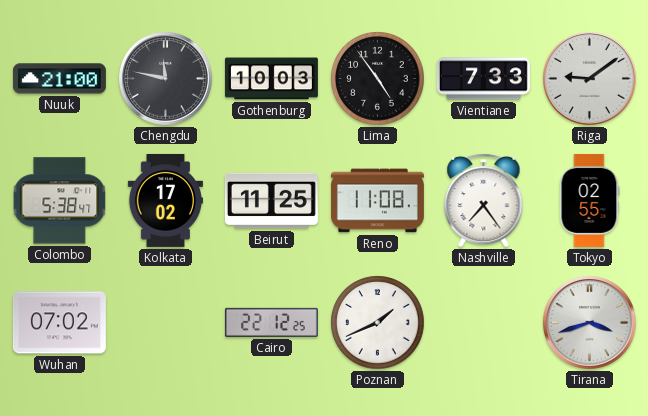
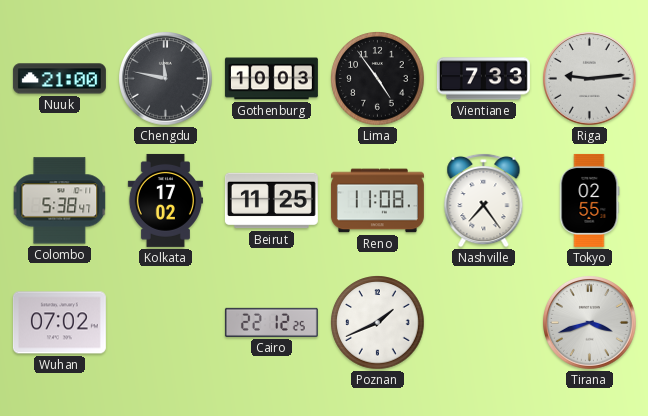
Riga: 9:09 -> 9:14
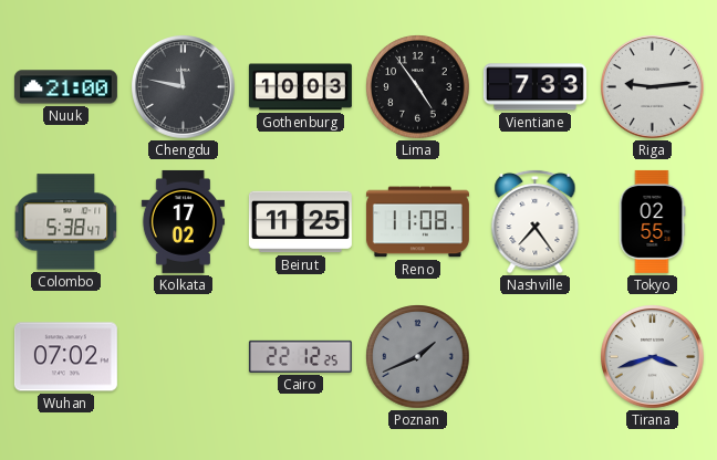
Poznan dial: white -> grey
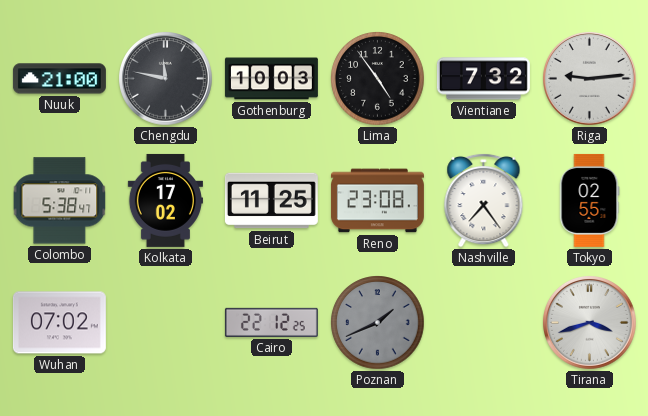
Vientiane: 7:33 -> 7:32
Reno: 11:08 -> 23:08
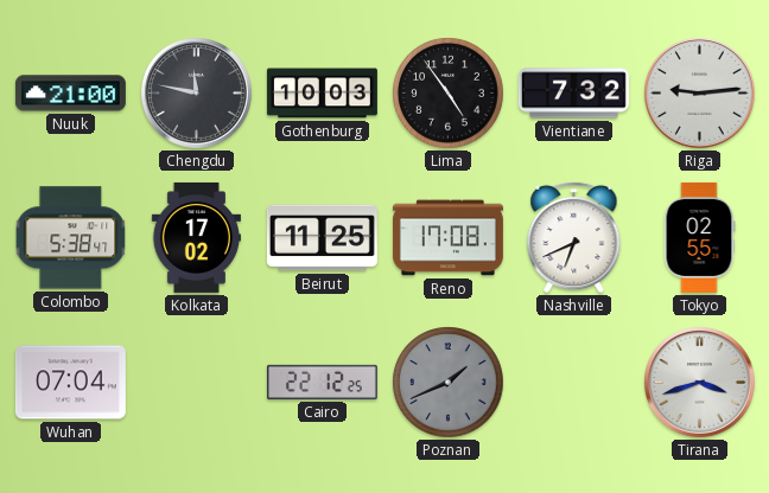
Reno: 23:08 -> 17:08
Nashville: 7:24 -> 6:41
Wuhan: 07:02 -> 07:04
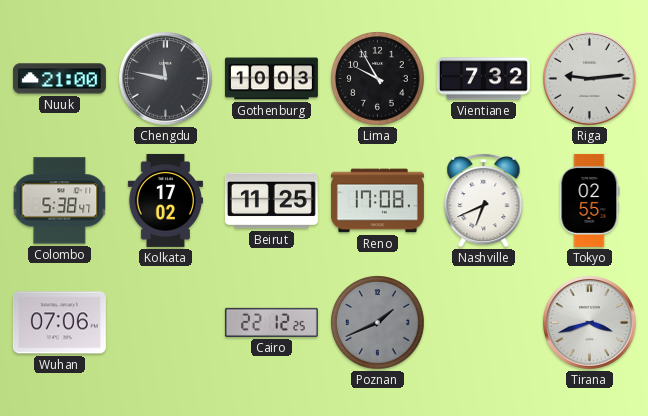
Lima: 4:54 -> 9:55
Wuhan: 07:04 -> 07:06
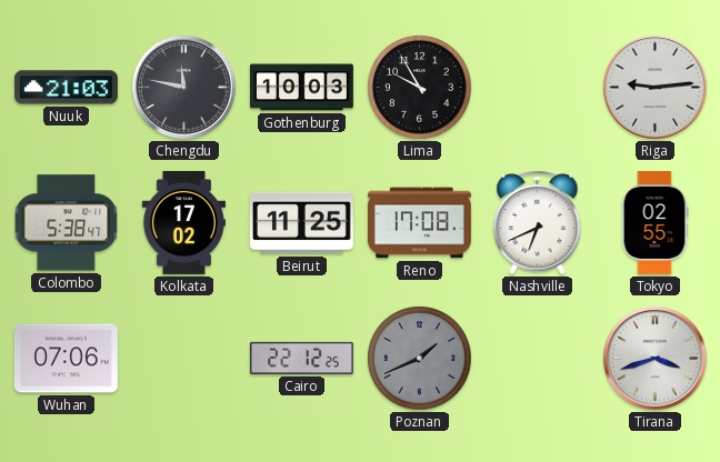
Nuuk: 21:00 -> 21:03
Vientiane: 7:32 -> none
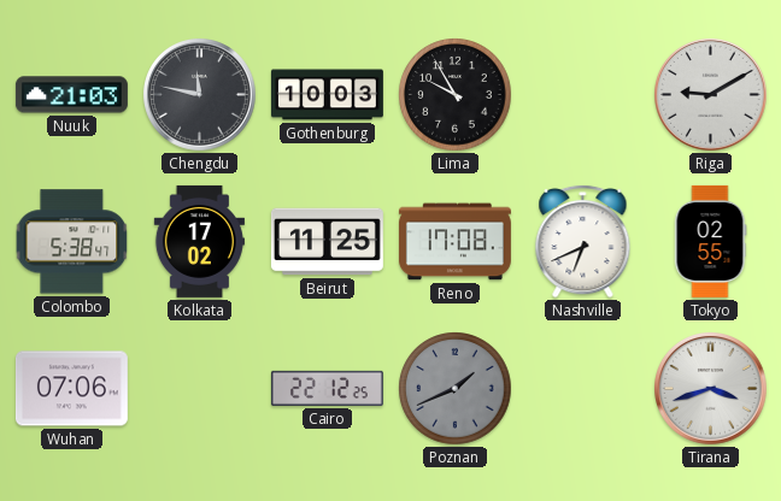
Riga: 9:14 -> 9:10
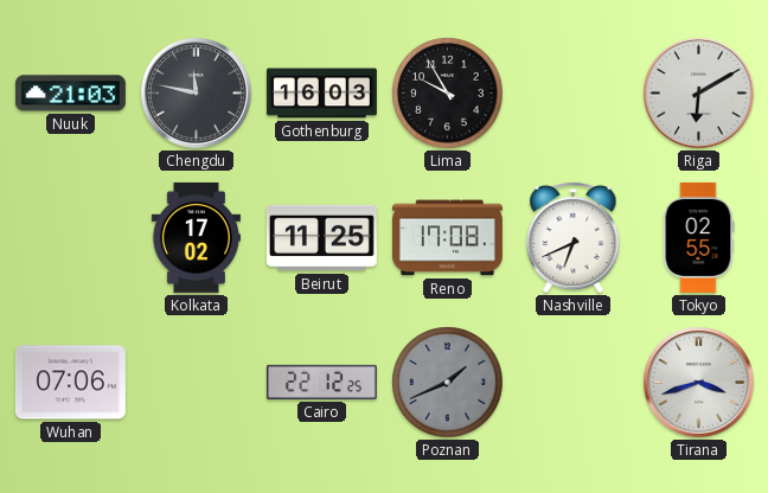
Gothenburg: 10:03 -> 16:03
Riga: 9:10 -> 6:10
Colombo: 5:38 -> none
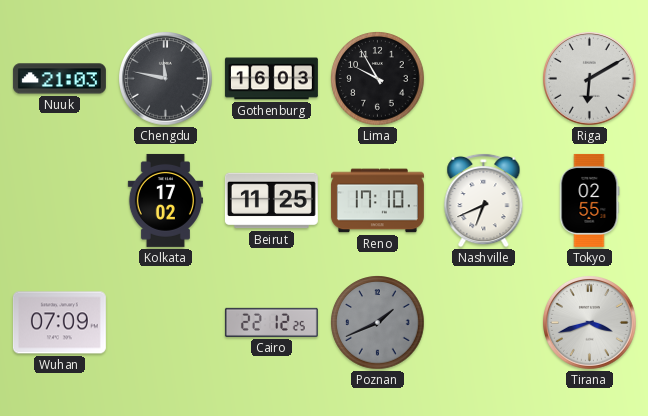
Reno: 17:08 -> 17:10
Wuhan: 07:06 -> 07:09
